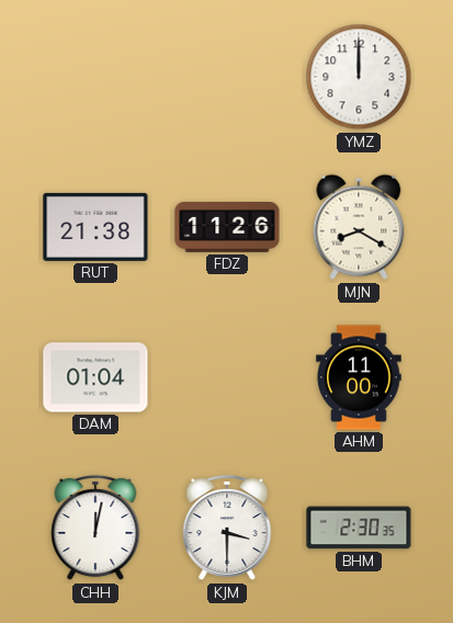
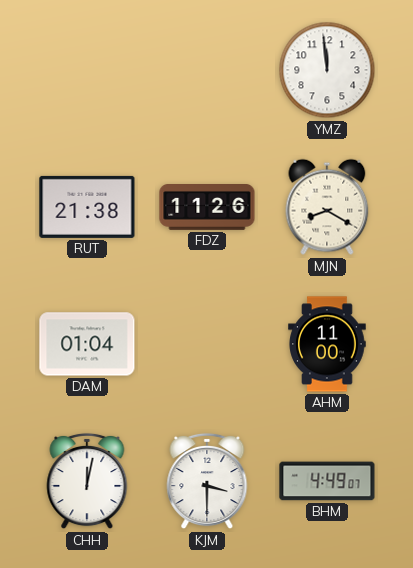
YMZ: 12:00 -> 11:59
BHM: 2:30 -> 4:49
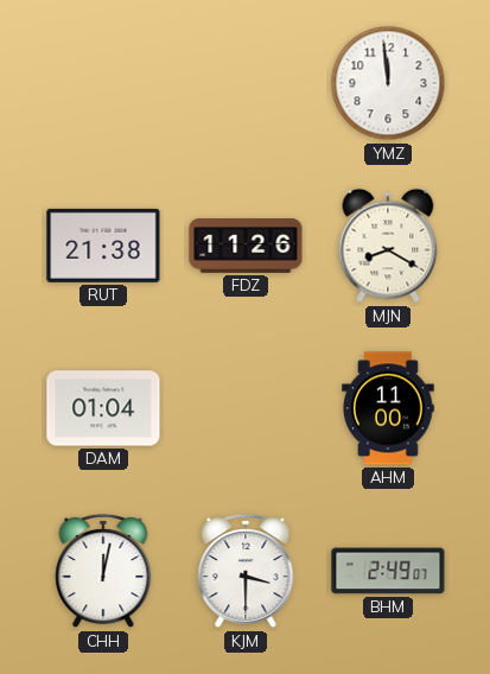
BHM: 4:49 -> 2:49
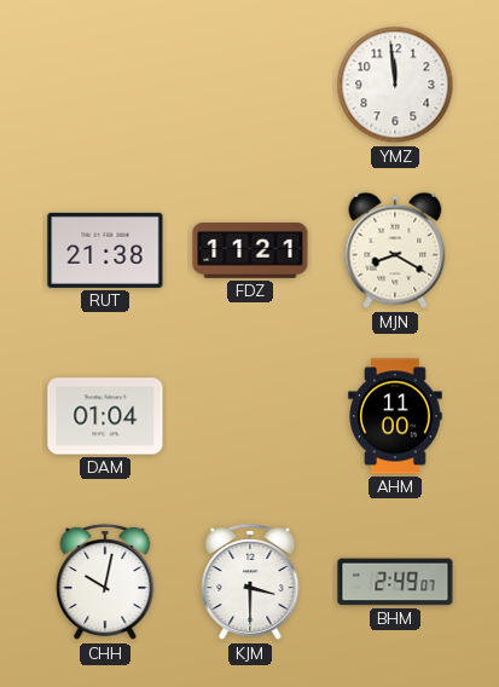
FDZ: 11:26 -> 11:21
CHH: 12:02 -> 10:02
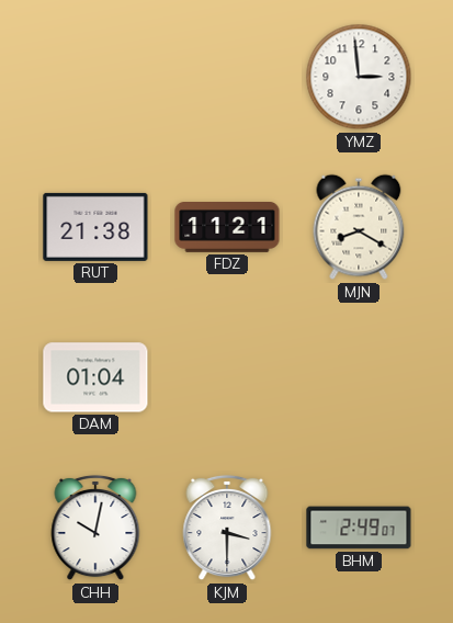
YMZ: 11:59 -> 2:59
AHM: 11:00 -> none
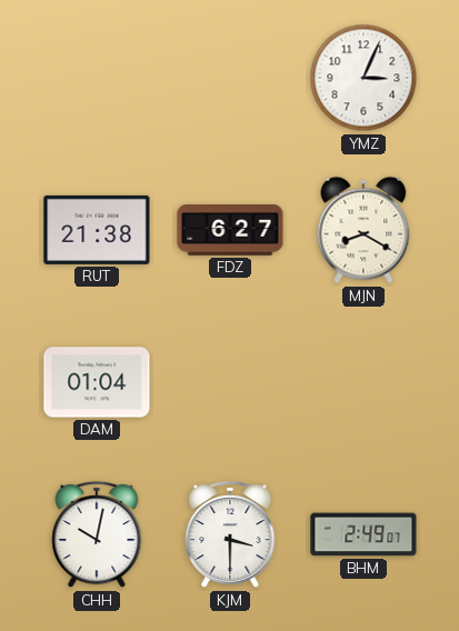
YMZ: 2:59 -> 3:04
FDZ: 11:21 -> 6:27
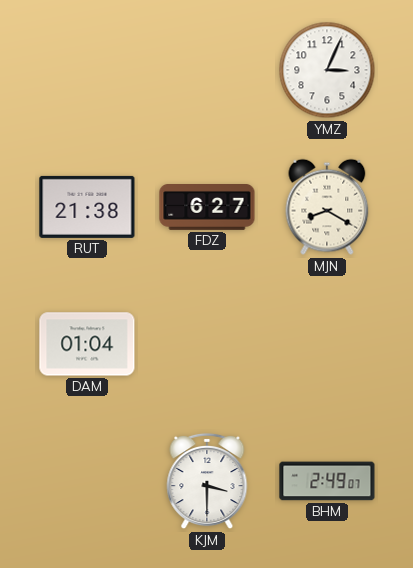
CHH: 10:02 -> none
